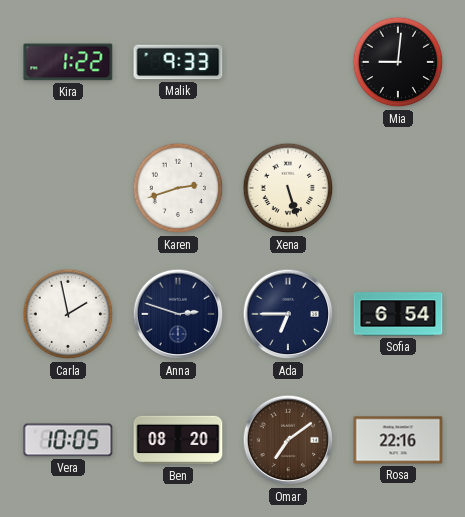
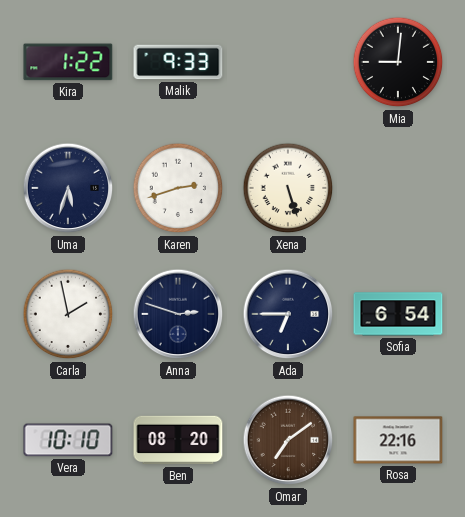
Uma: none -> 5:33
Vera: 10:05 -> 10:10
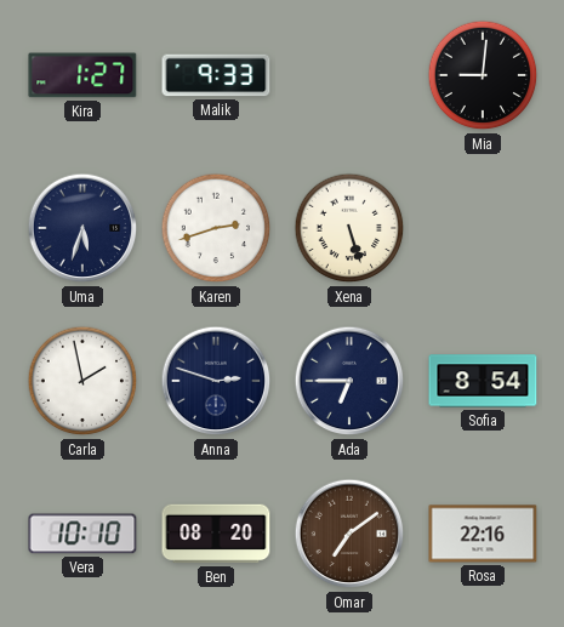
Kira: 1:22 -> 1:27
Sofia: 6:54 -> 8:54
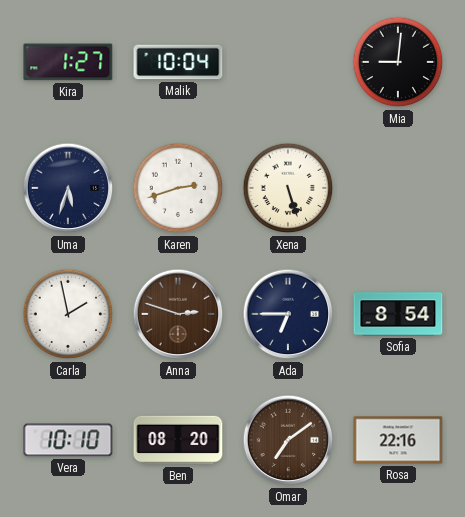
Malik: 9:33 -> 10:04
Anna dial: navy -> brown
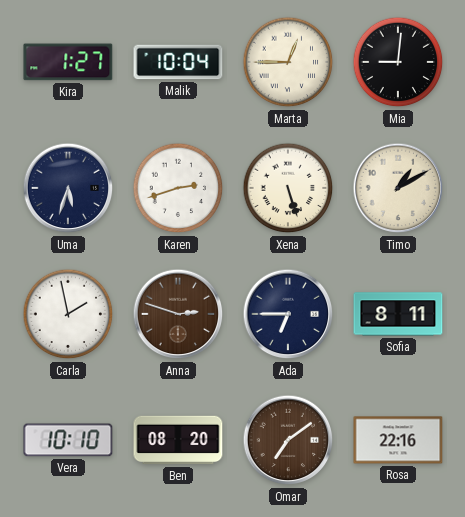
Marta: none -> 12:45
Timo: none -> 1:10
Sofia: 8:54 -> 8:11
